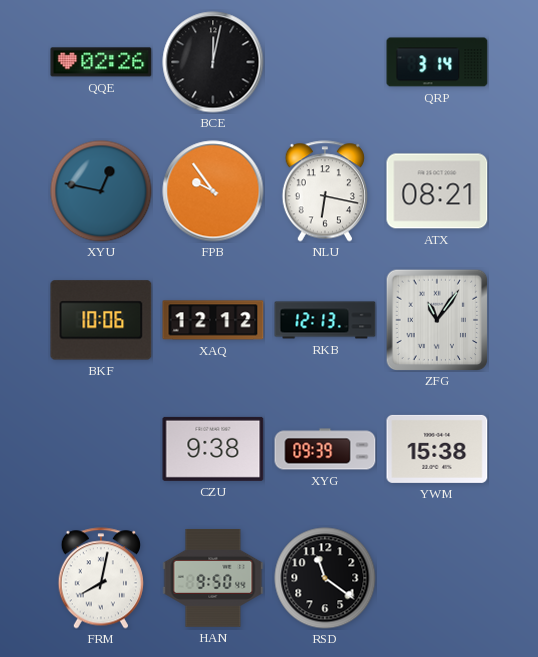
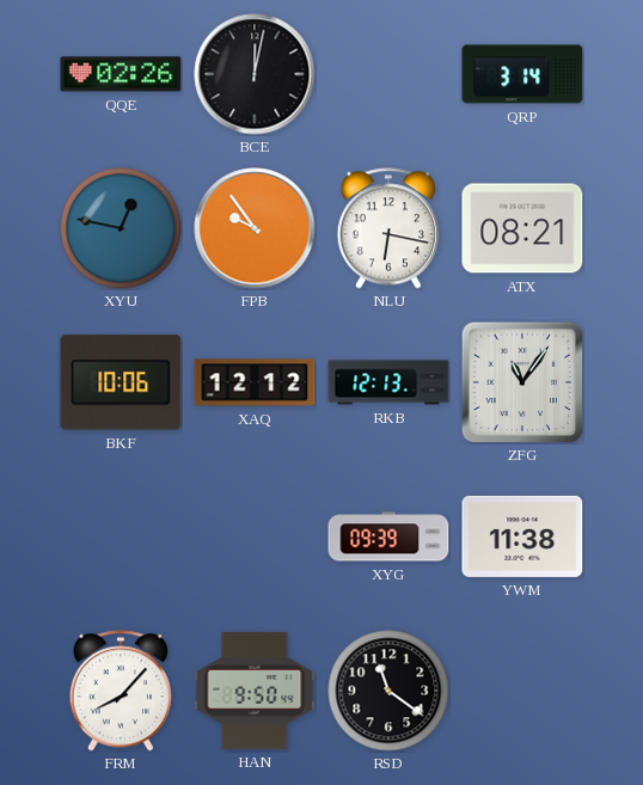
CZU: 9:38 -> none
YWM: 15:38 -> 11:38
FRM: 8:02 -> 8:07
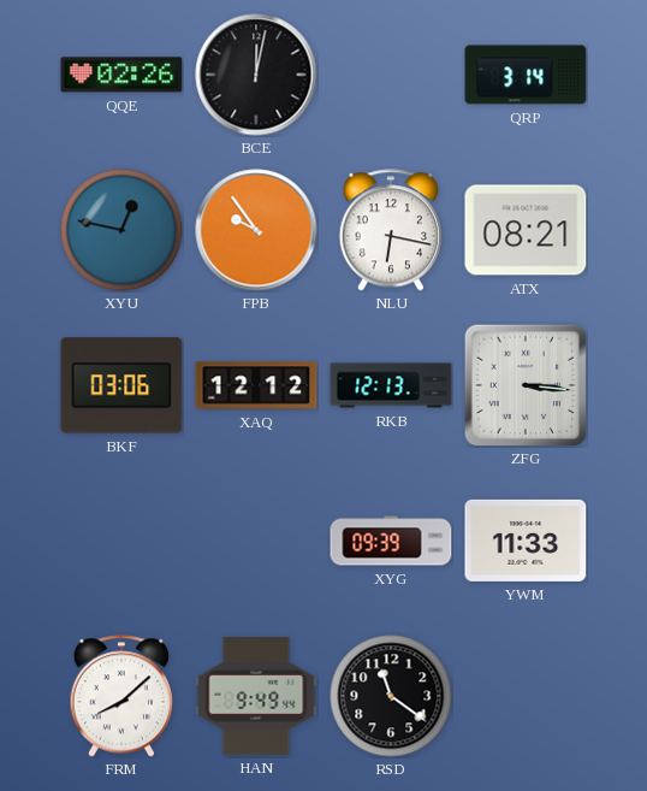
BKF: 10:06 -> 03:06
ZFG: 11:06 -> 3:16
YWM: 11:38 -> 11:33
FRM: 8:07 -> 8:08
HAN: 9:50 -> 9:49
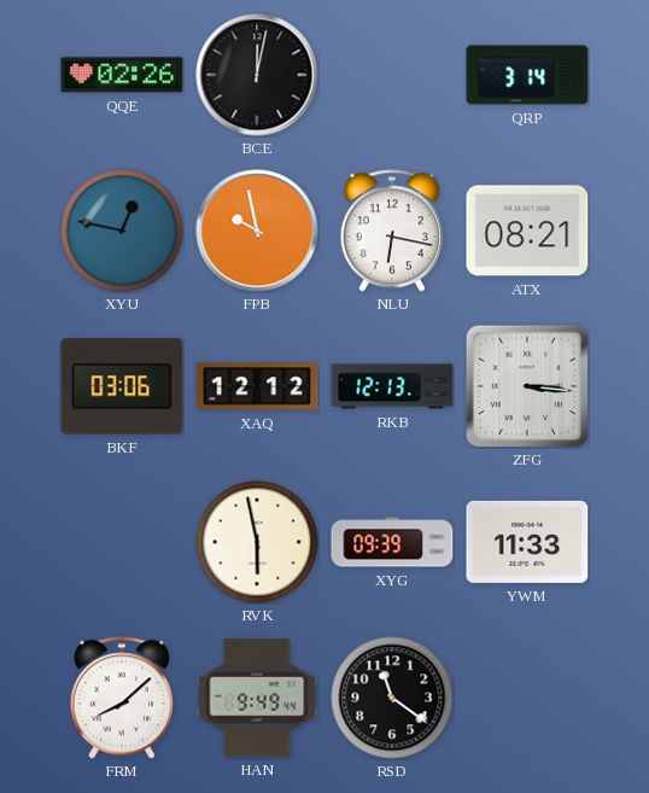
FPB: 9:54 -> 9:58
RVK: none -> 5:58
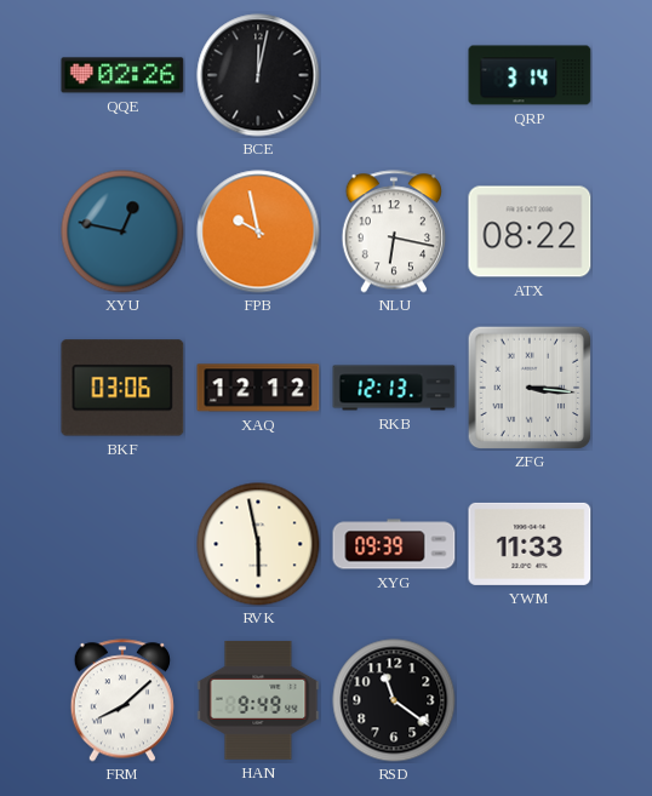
ATX: 08:21 -> 08:22
